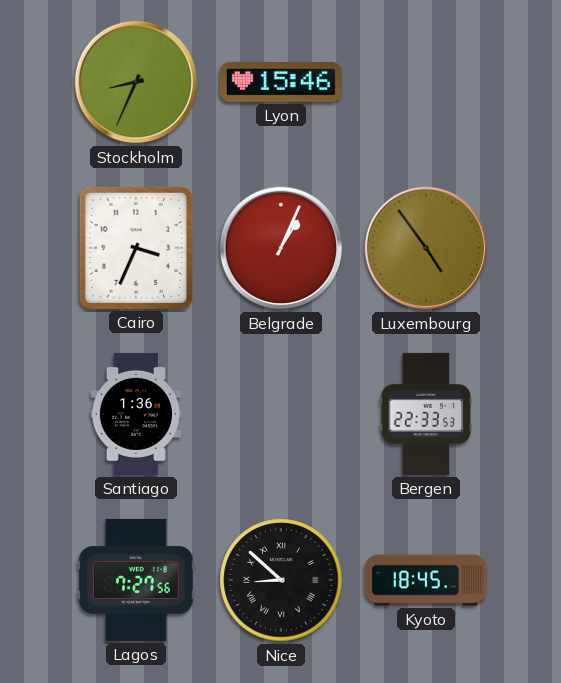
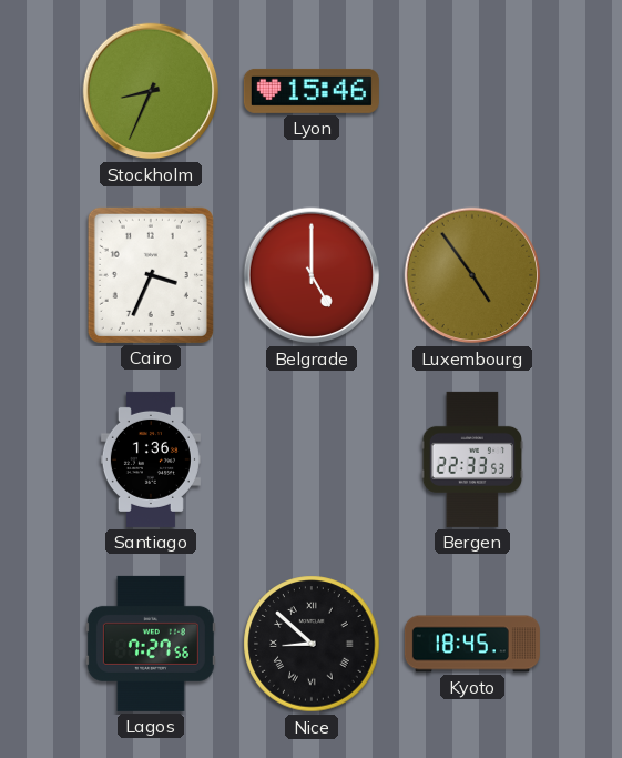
Belgrade: 1:04 -> 5:00
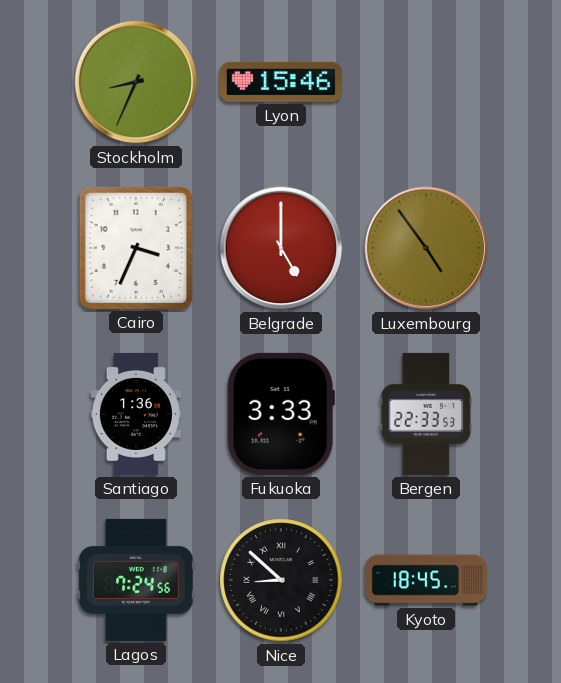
Fukuoka: none -> 3:33
Lagos: 7:27 -> 7:24
